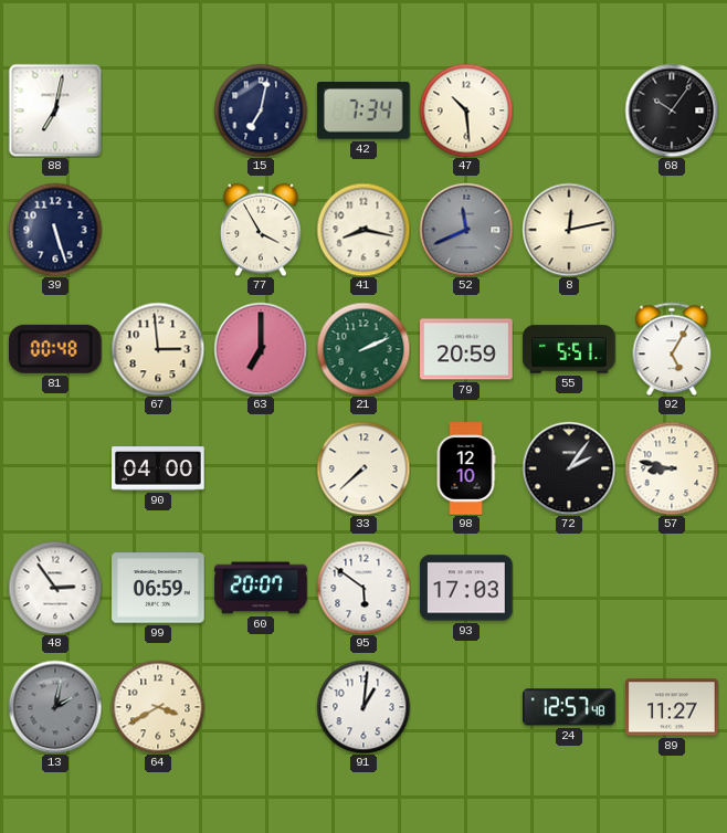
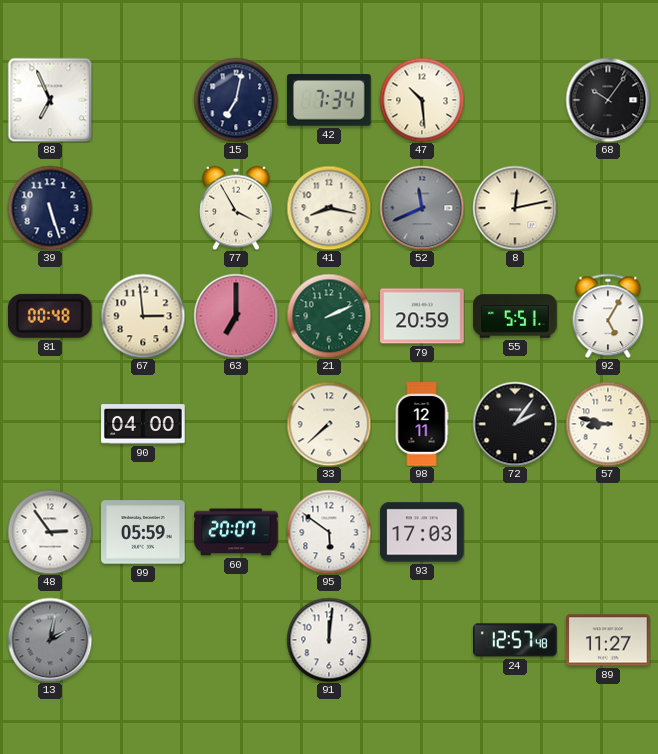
88: 7:02 -> 6:56
98: 12:10 -> 12:11
99: 06:59 -> 05:59
64: 3:40 -> none
91: 1:01 -> 12:01
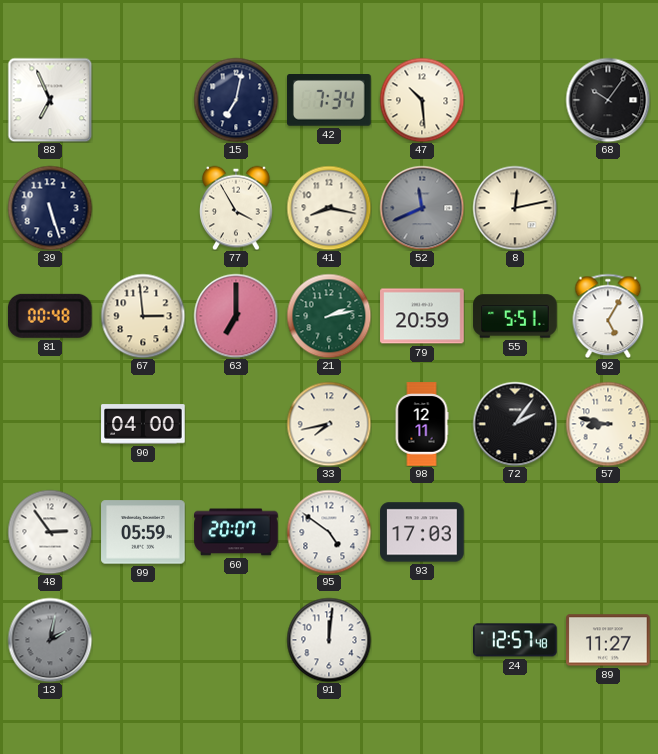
21: 2:11 -> 2:13
33: 7:38 -> 7:43
95: 5:51 -> 4:51
